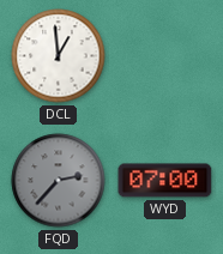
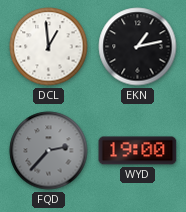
EKN: none -> 1:13
WYD: 07:00 -> 19:00
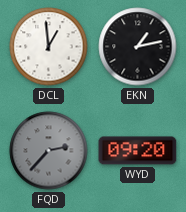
WYD: 19:00 -> 09:20
